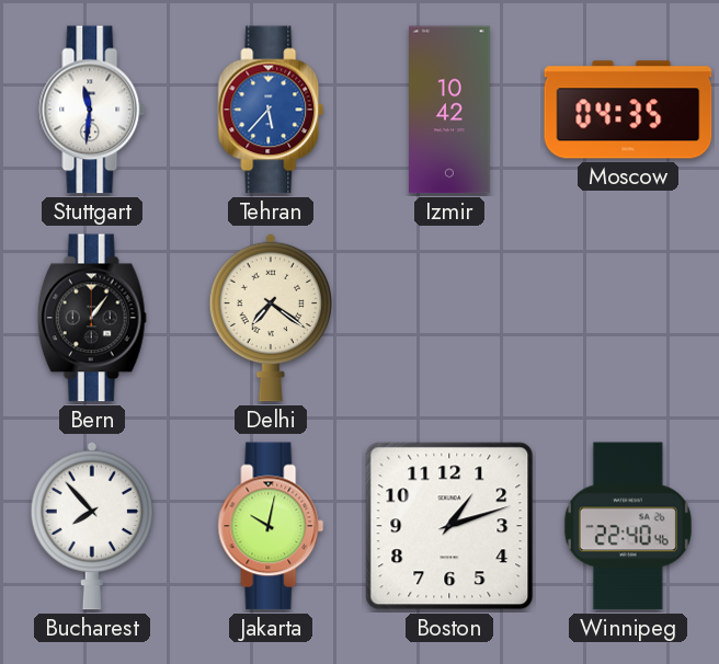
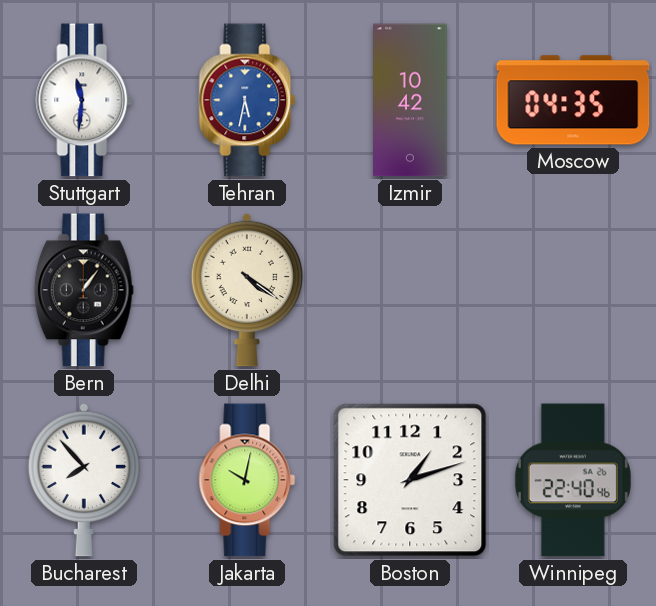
Tehran: 5:37 -> 5:32
Delhi: 7:21 -> 4:21
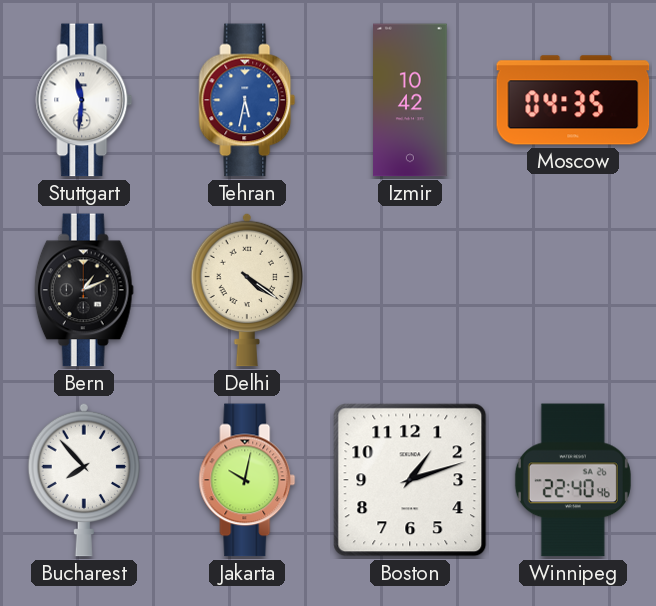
Bern: 1:06 -> 1:11
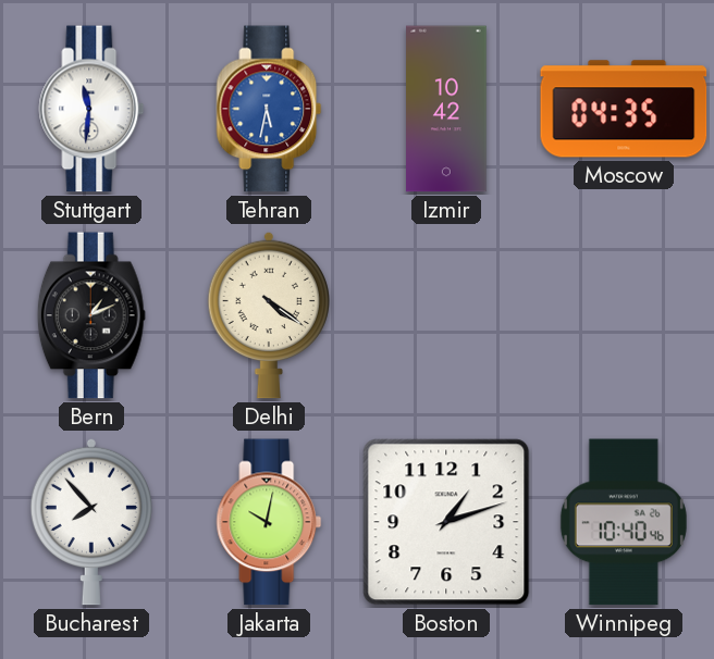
Winnipeg: 22:40 -> 10:40
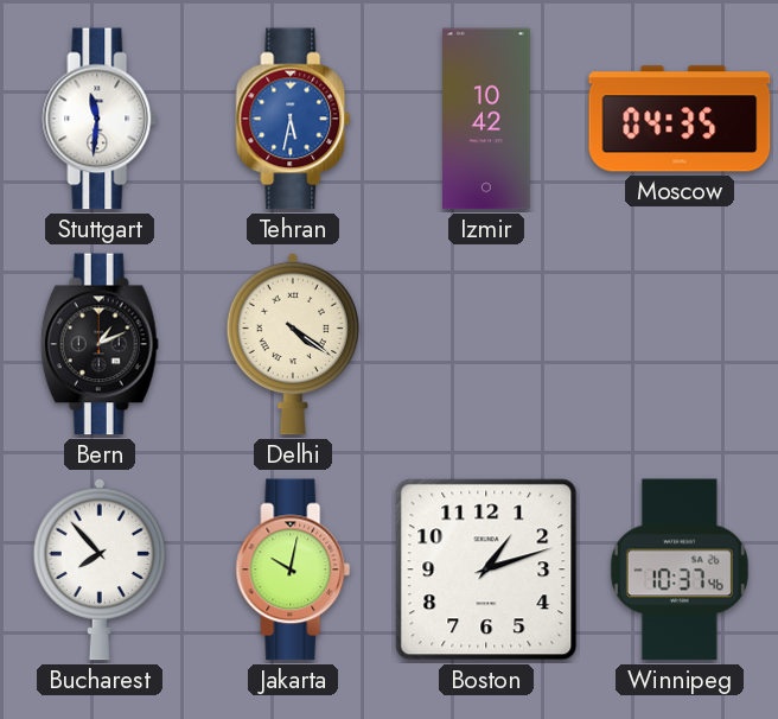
Winnipeg: 10:40 -> 10:37
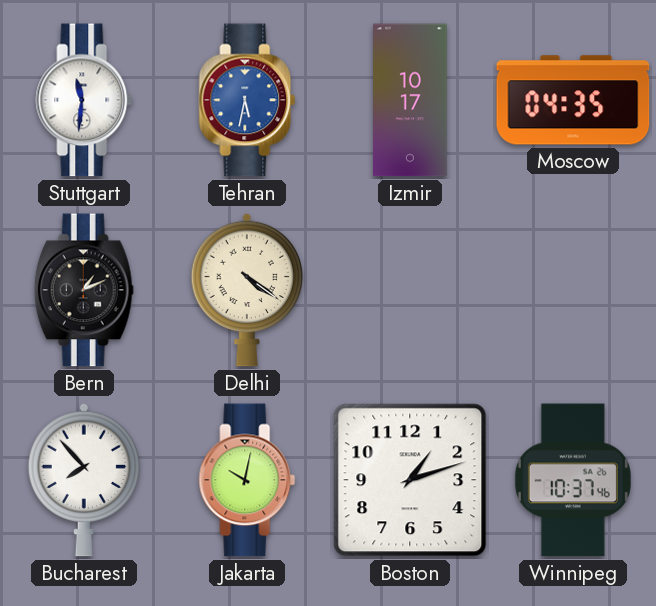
Izmir: 10:42 -> 10:17
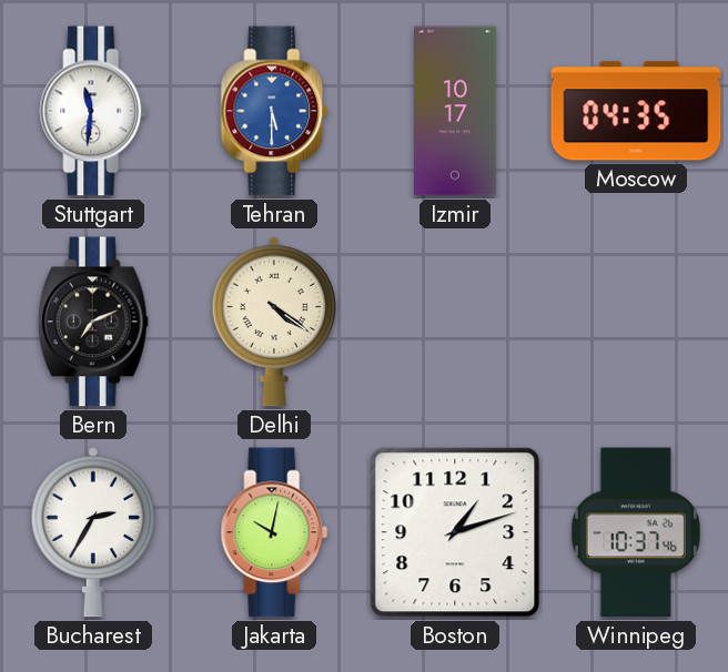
Tehran: 5:32 -> 5:30
Bern: 1:11 -> 7:11
Bucharest: 7:53 -> 2:35
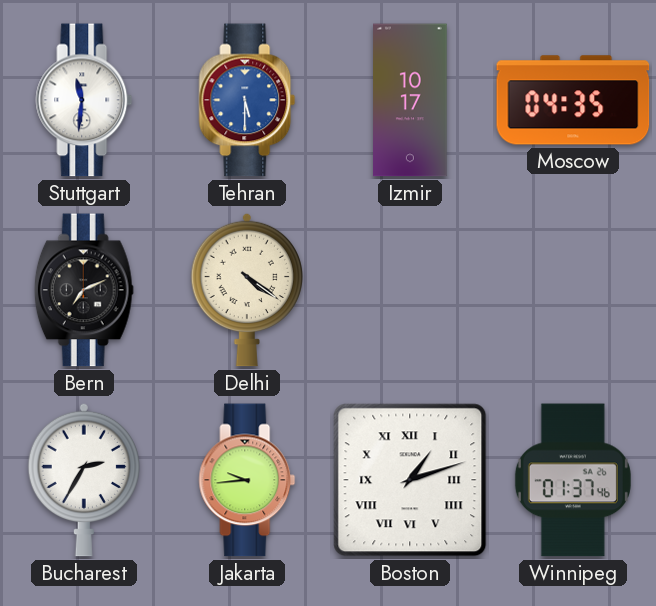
Jakarta: 10:02 -> 9:44
Boston numerals: Arabic -> Roman
Winnipeg: 10:37 -> 01:37
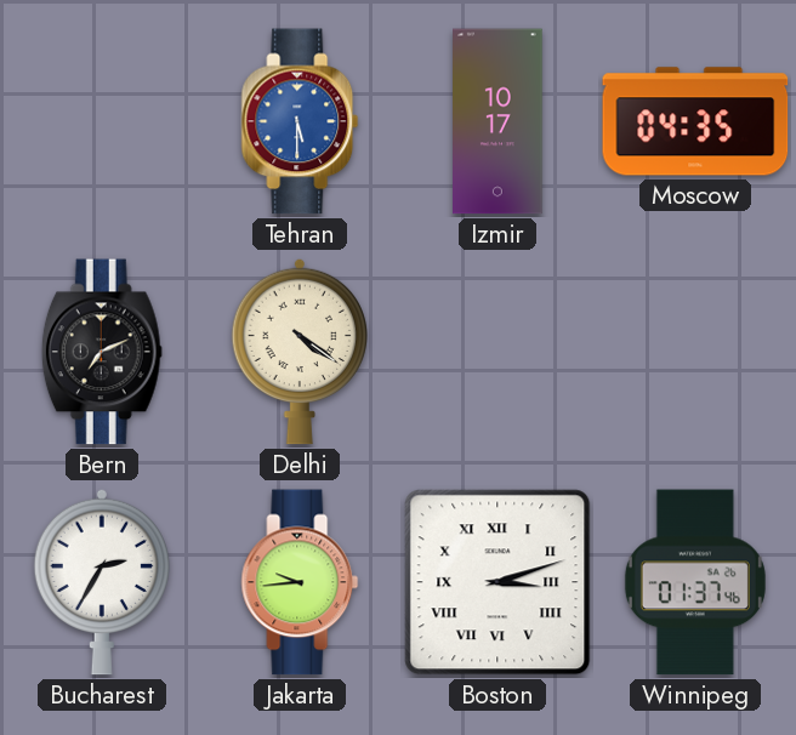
Stuttgart: 11:31 -> none
Boston: 1:12 -> 3:12
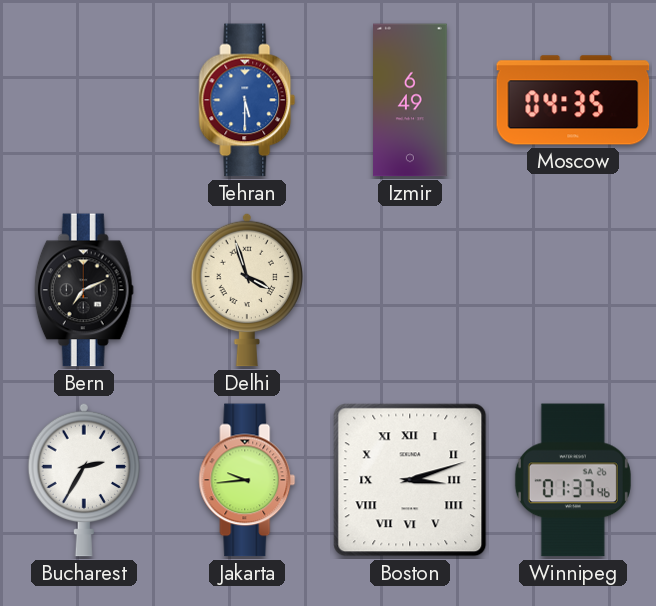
Izmir: 10:17 -> 6:49
Delhi: 4:21 -> 3:57
